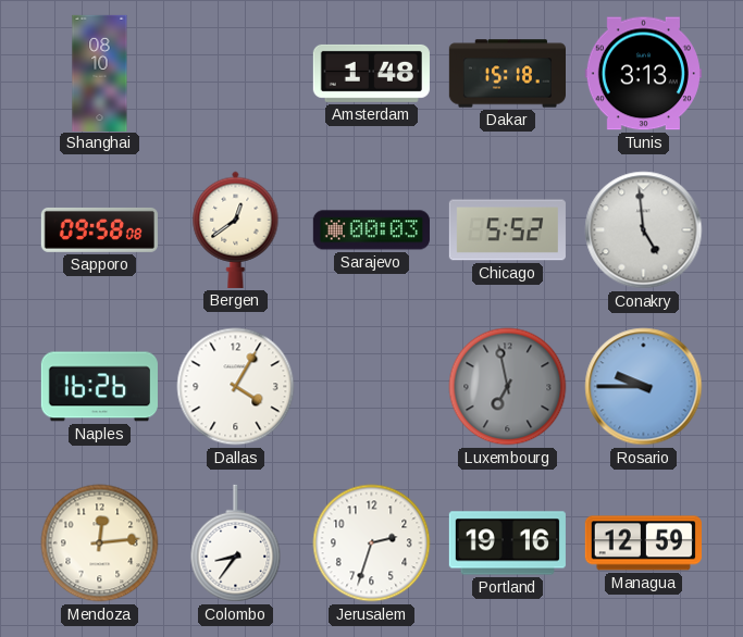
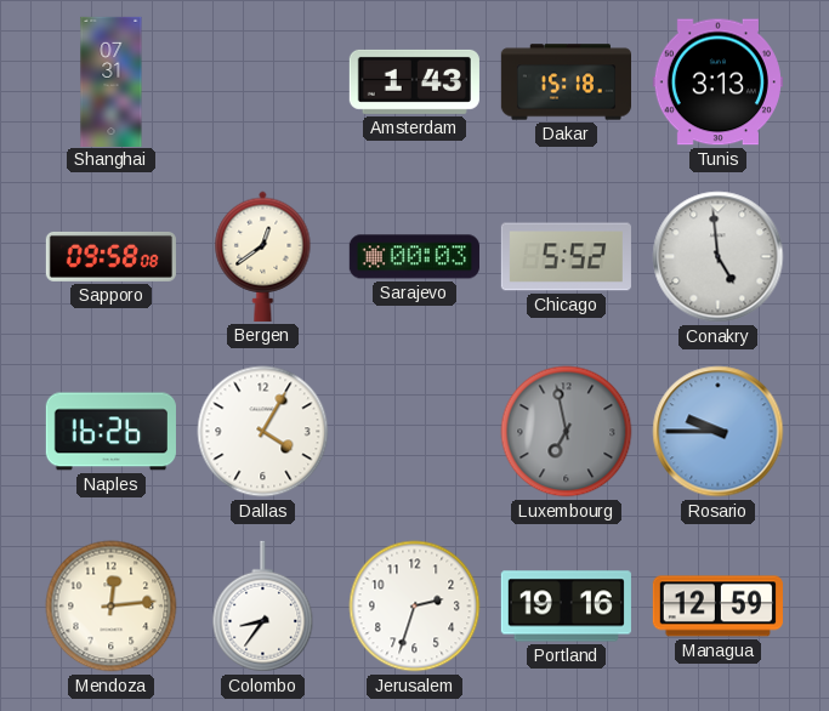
Shanghai: 08:10 -> 07:31
Amsterdam: 1:48 -> 1:43
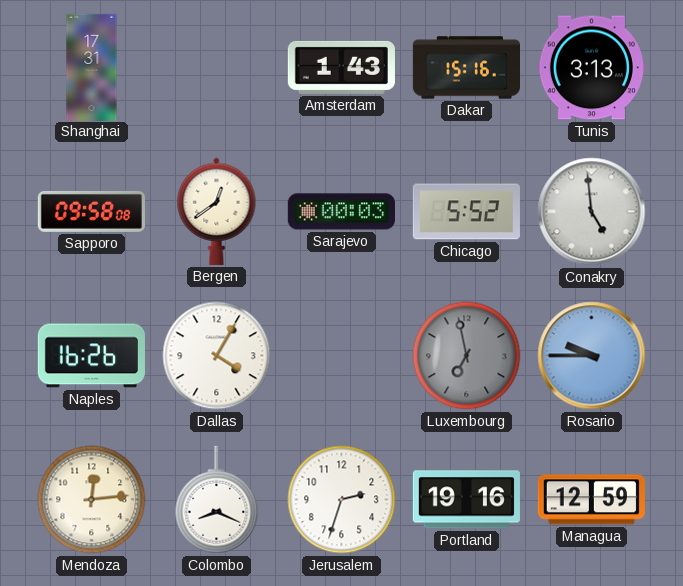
Shanghai: 07:31 -> 17:31
Dakar: 15:18 -> 15:16
Colombo: 8:36 -> 8:19
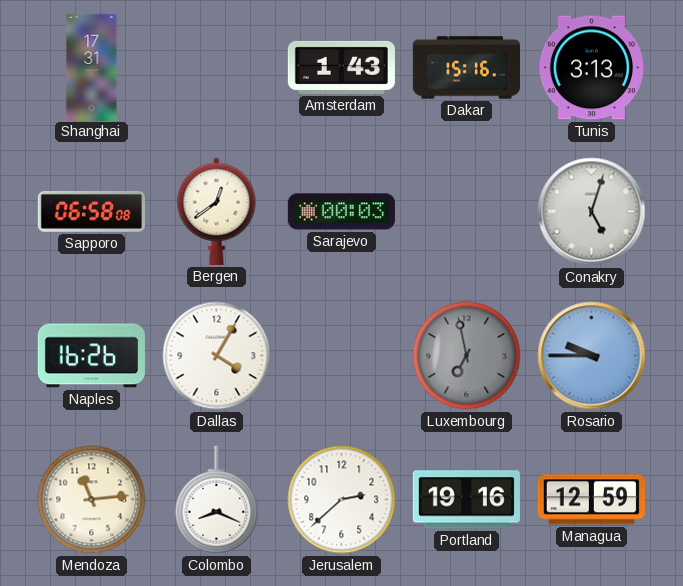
Sapporo: 09:58 -> 06:58
Chicago: 5:52 -> none
Conakry: 4:59 -> 5:03
Mendoza: 12:14 -> 11:14
Jerusalem: 2:33 -> 2:38
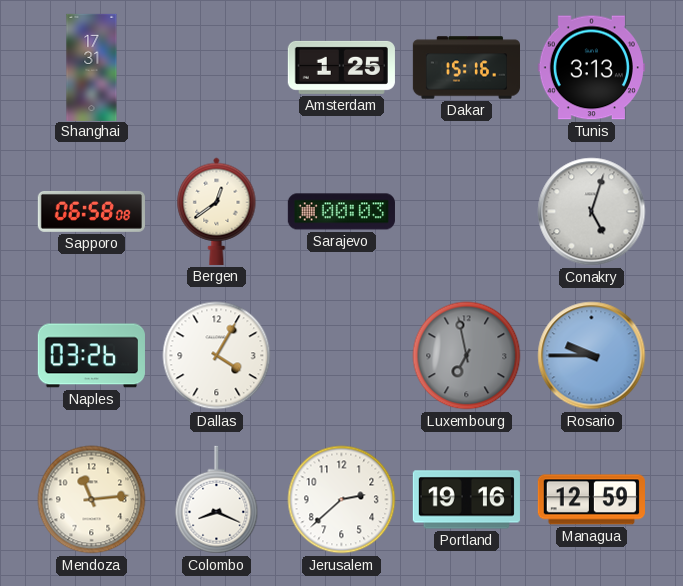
Amsterdam: 1:43 -> 1:25
Naples: 16:26 -> 03:26
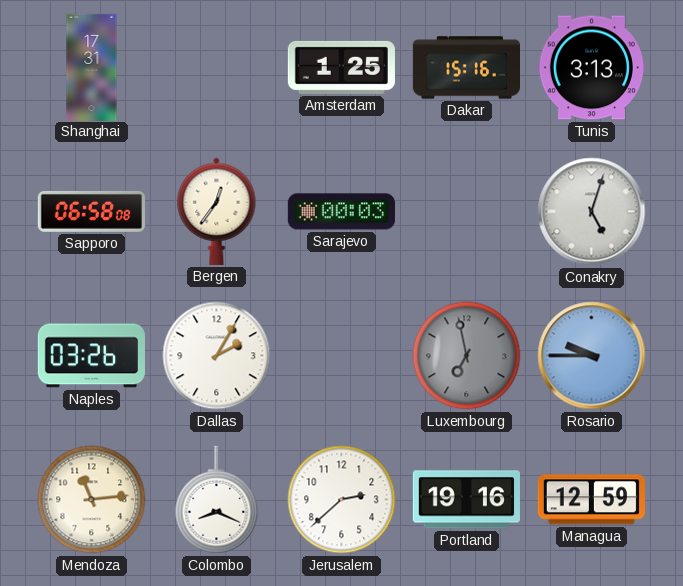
Bergen: 12:39 -> 12:36
Dallas: 4:05 -> 2:05
